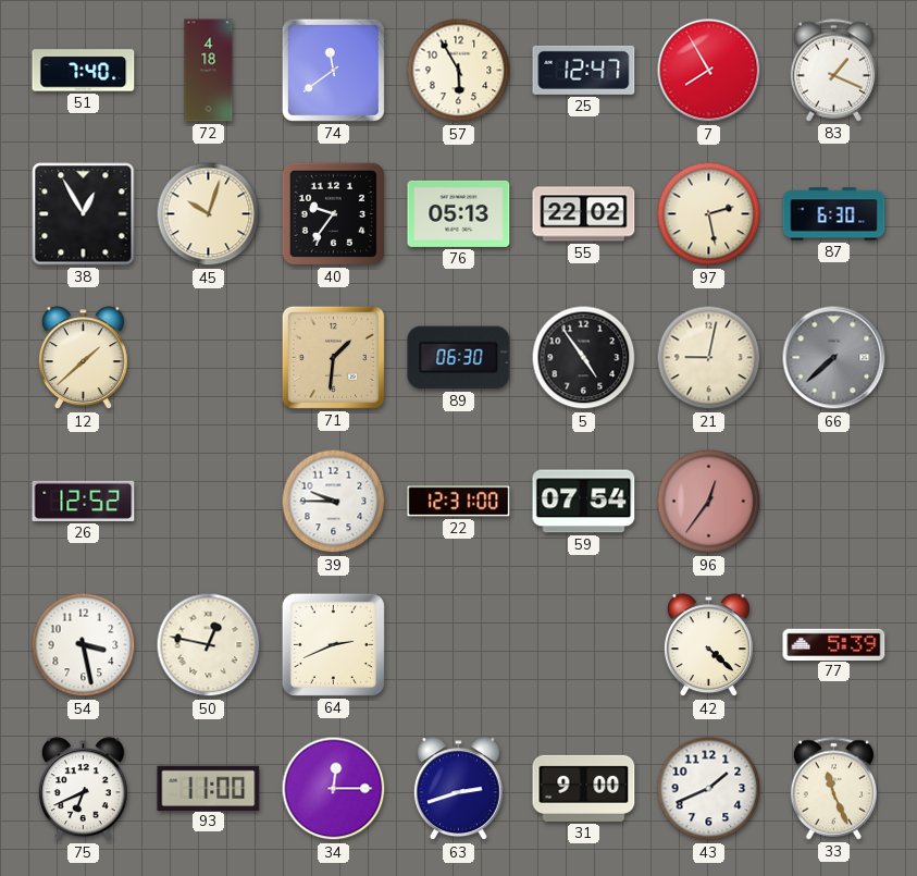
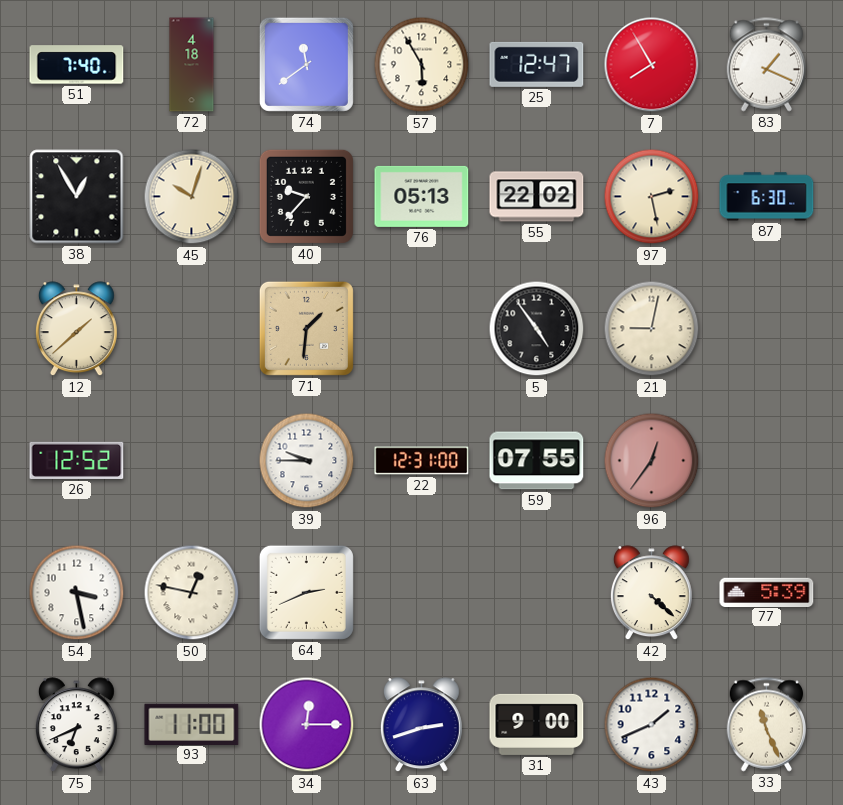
40: 9:36 -> 9:37
89: 06:30 -> none
66: 7:38 -> none
59: 07:54 -> 07:55
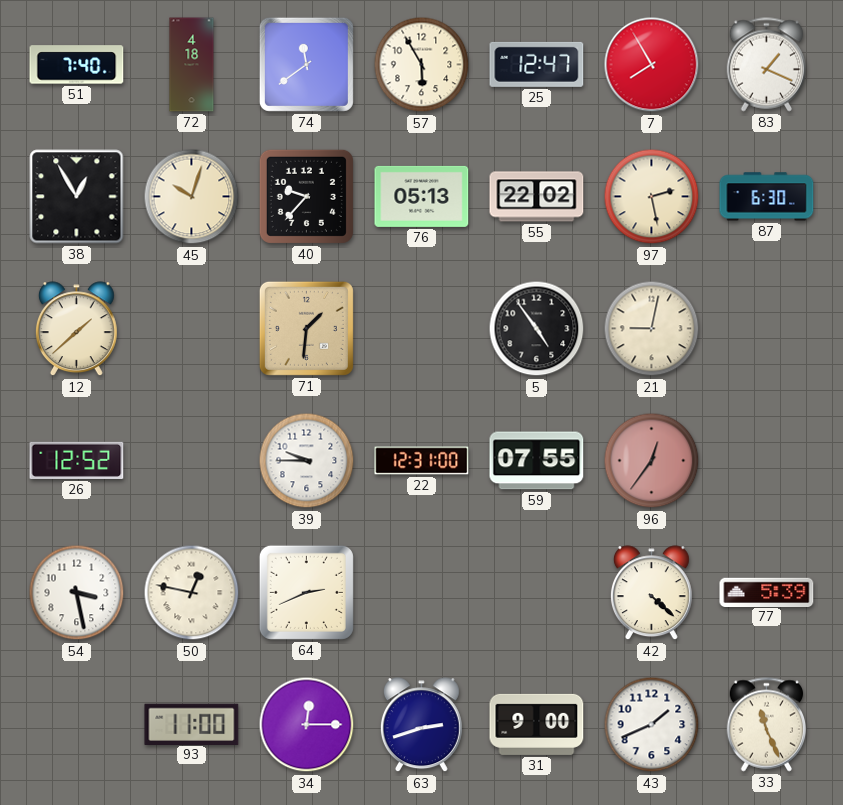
75: 6:41 -> none
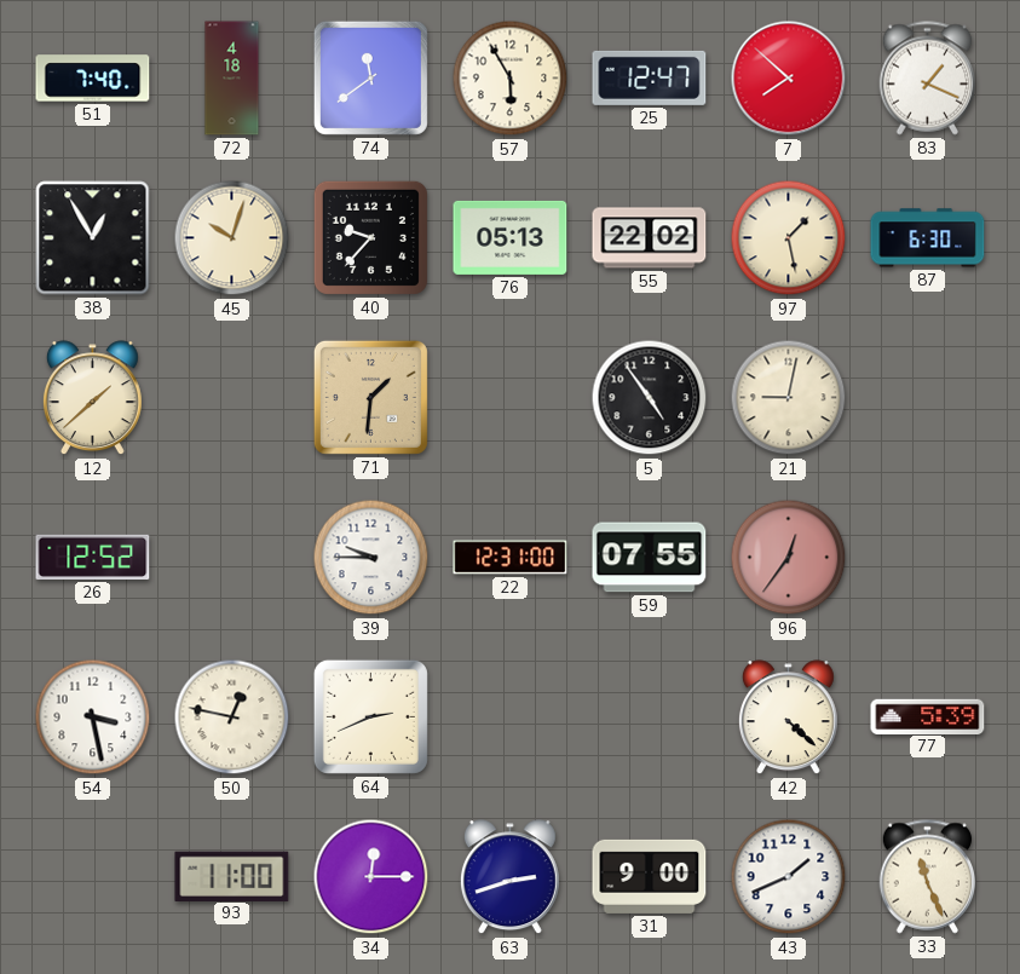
7: 7:55 -> 7:52
97: 2:28 -> 1:28
